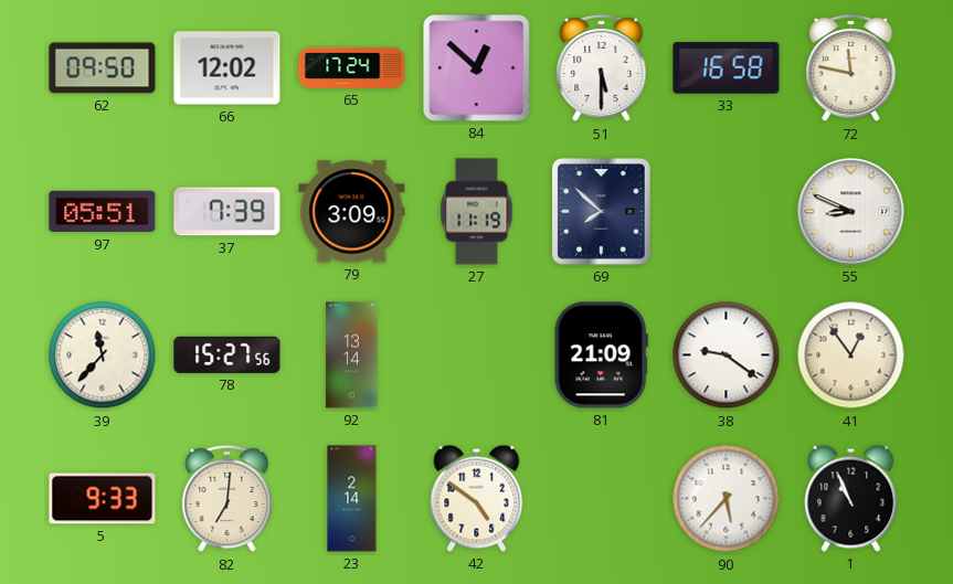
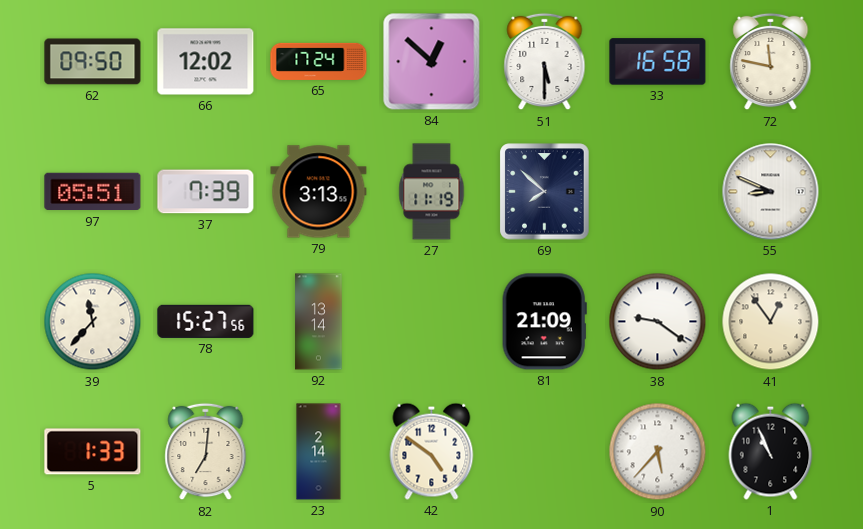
79: 3:09 -> 3:13
5: 9:33 -> 1:33
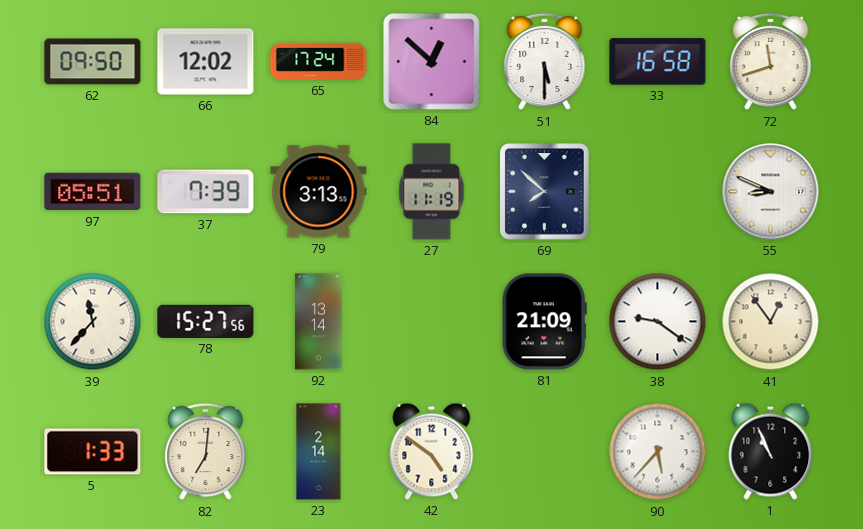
72: 11:47 -> 11:42
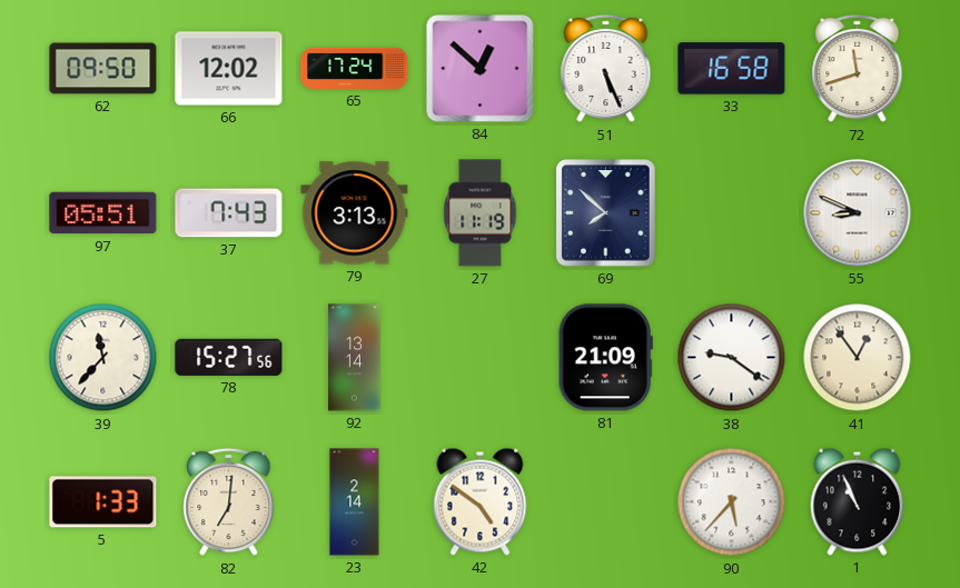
51: 5:30 -> 5:26
37: 7:39 -> 7:43
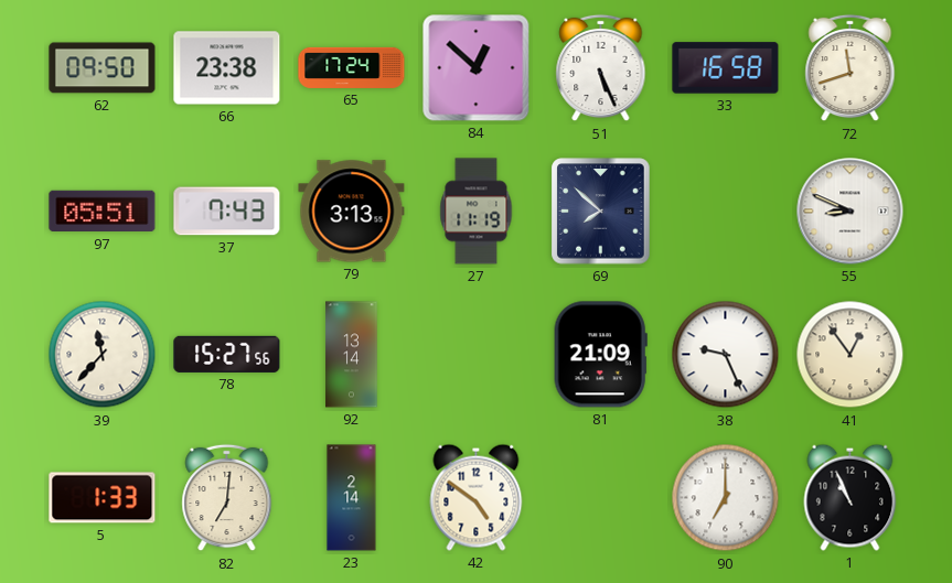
66: 12:02 -> 23:38
38: 9:21 -> 9:26
90: 5:37 -> 7:00
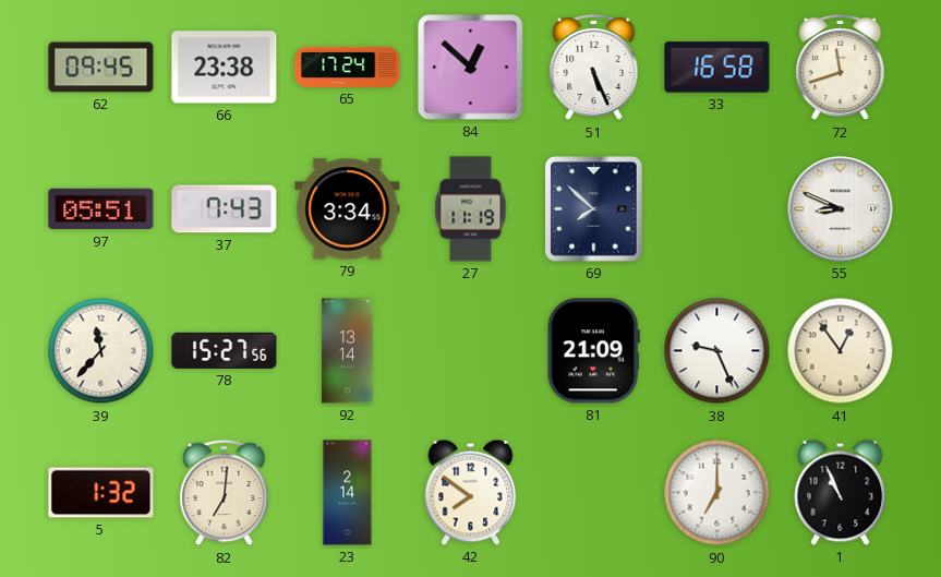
62: 09:50 -> 09:45
79: 3:13 -> 3:34
5: 1:33 -> 1:32
42: 4:51 -> 7:51
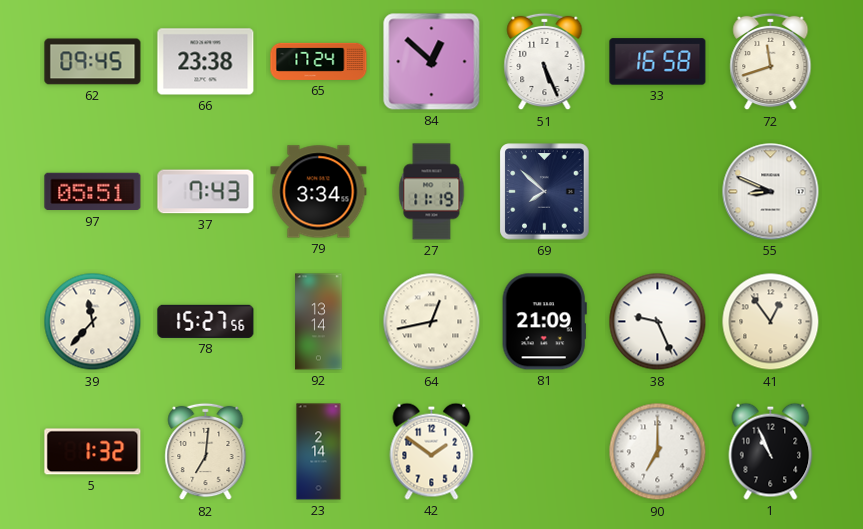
64: none -> 12:43
42: 7:51 -> 1:51
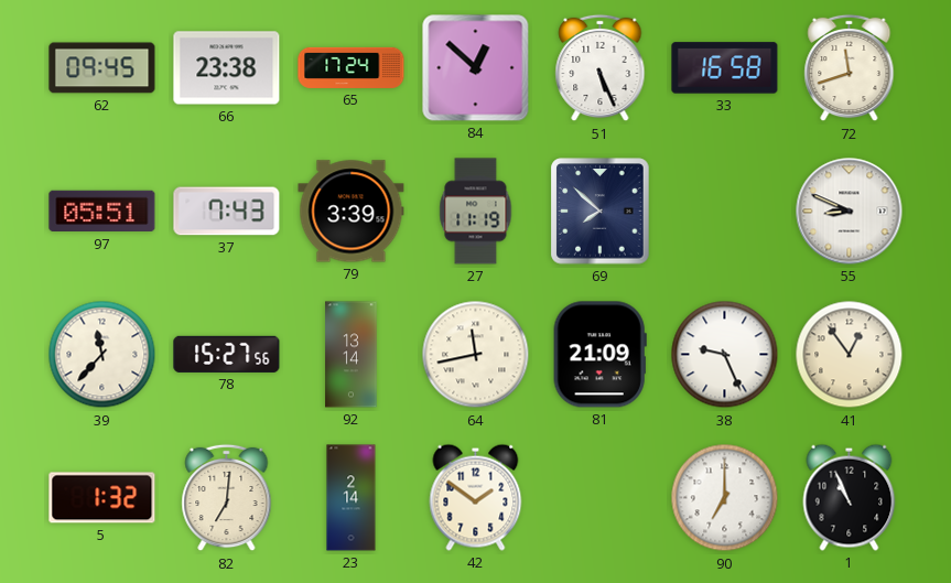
79: 3:34 -> 3:39
64: 12:43 -> 11:43
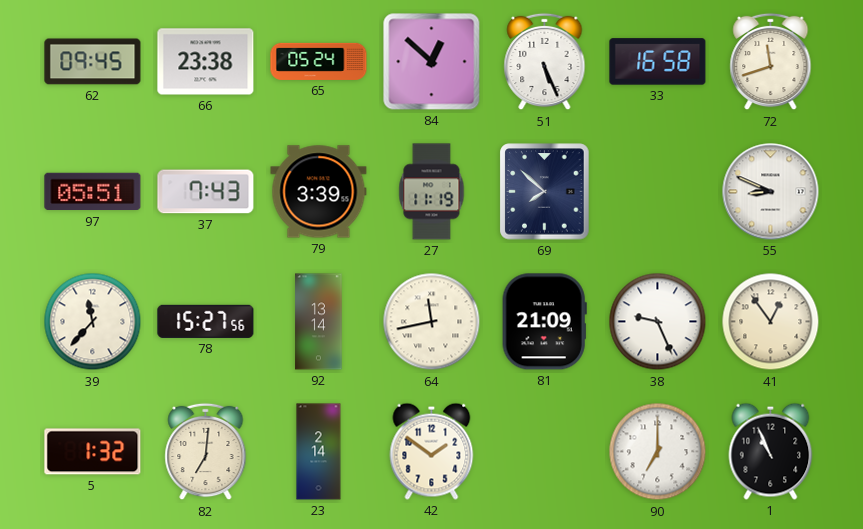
65: 17:24 -> 05:24
